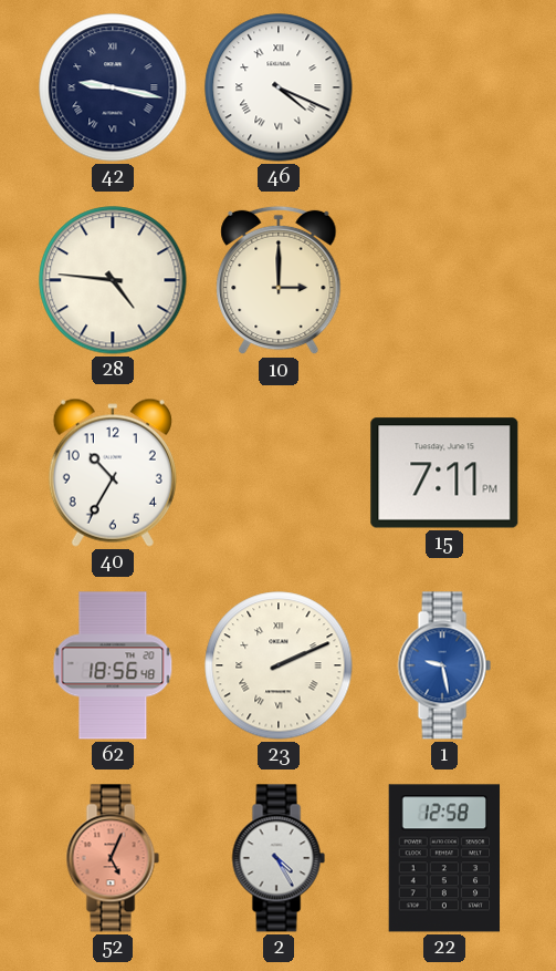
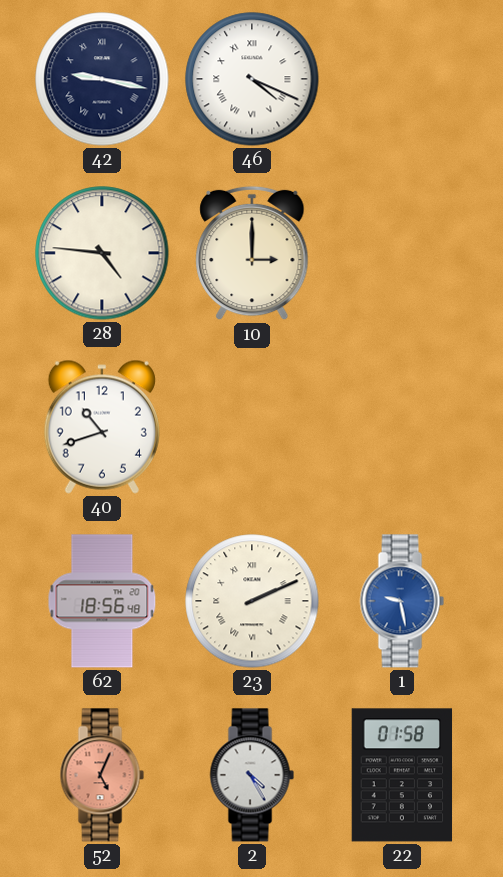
40: 10:35 -> 10:42
15: 7:11 -> none
22: 12:58 -> 01:58
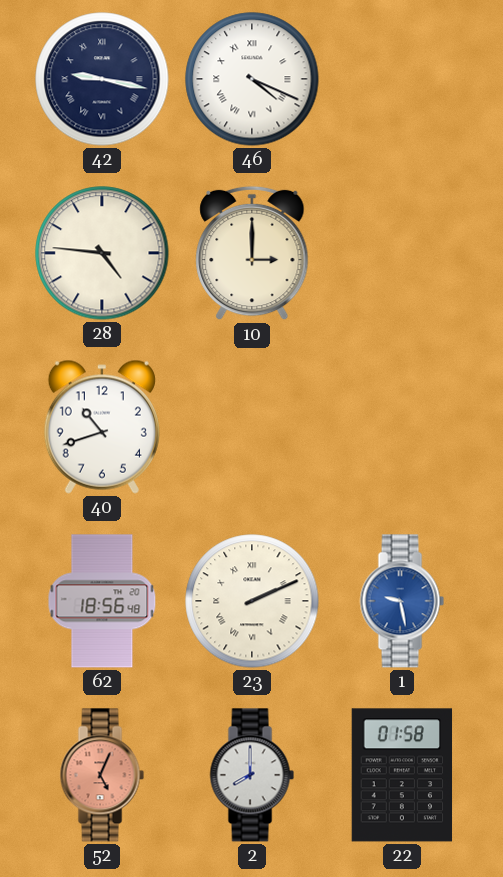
2: 4:25 -> 8:00
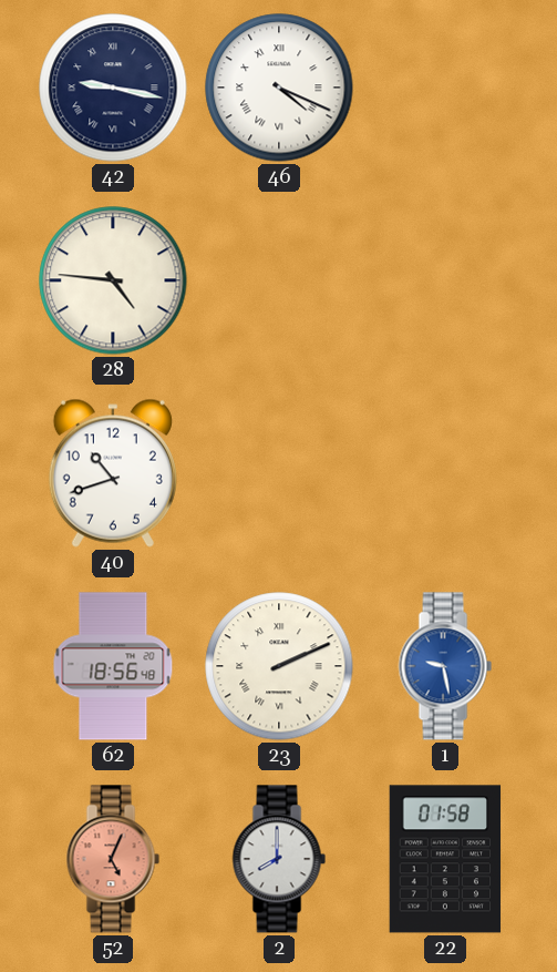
10: 3:00 -> none
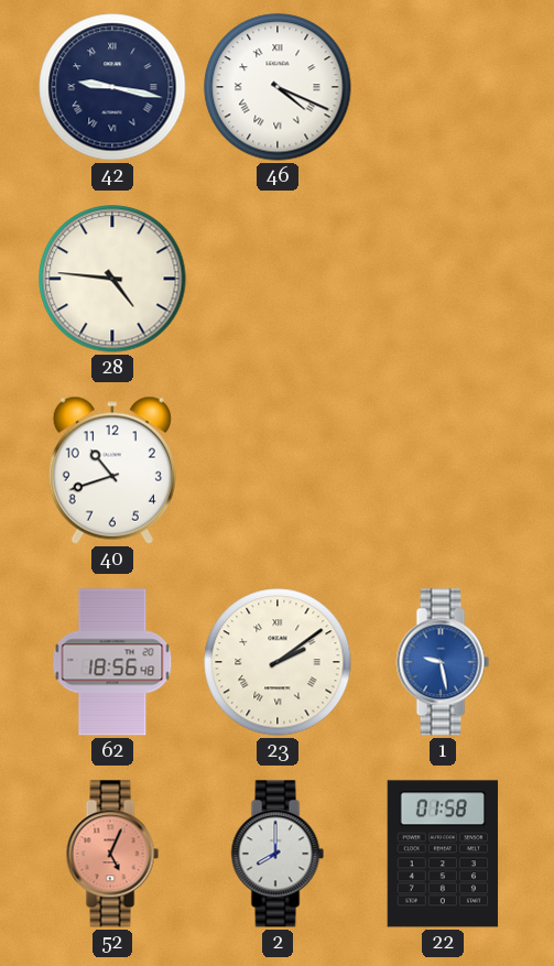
23: 2:11 -> 2:09
